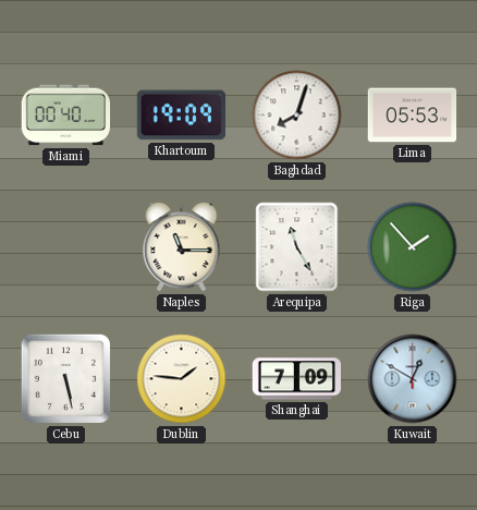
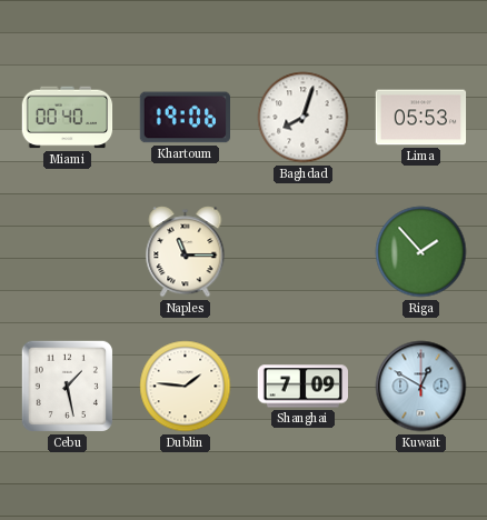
Khartoum: 19:09 -> 19:06
Arequipa: 11:25 -> none
Cebu: 5:28 -> 1:28
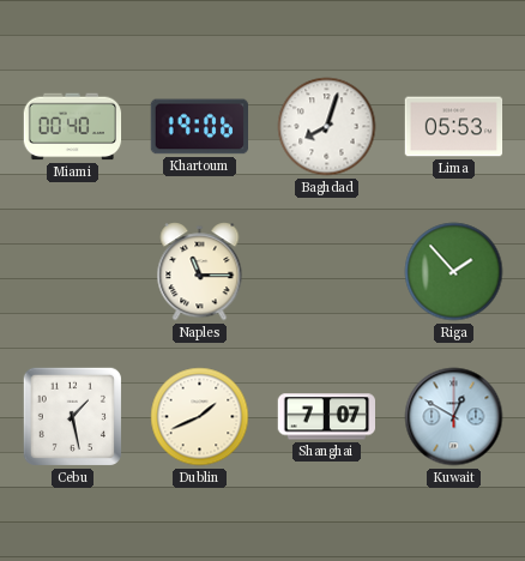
Dublin: 1:46 -> 1:41
Shanghai: 7:09 -> 7:07
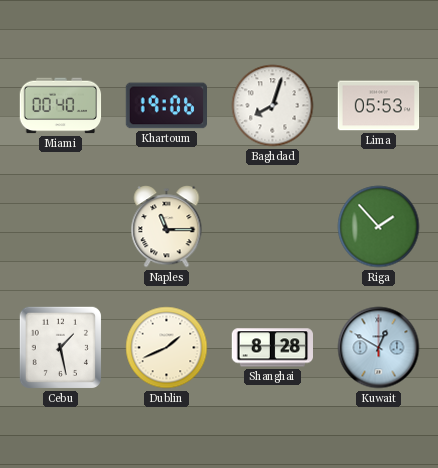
Shanghai: 7:07 -> 8:28
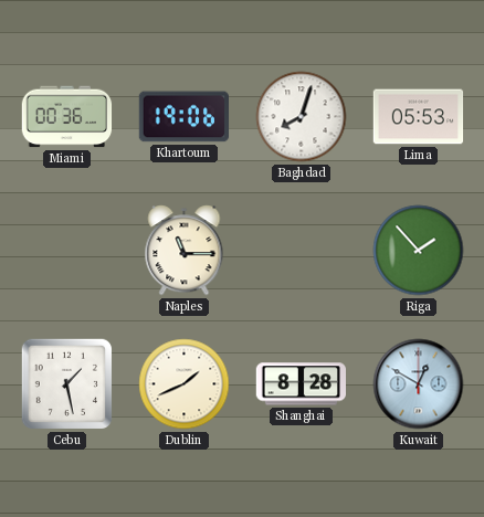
Miami: 00:40 -> 00:36
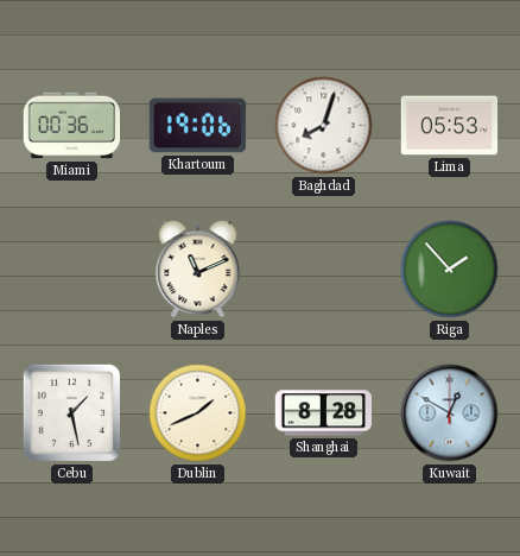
Naples: 11:15 -> 11:11
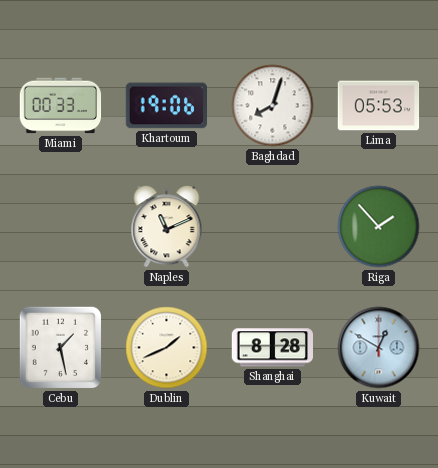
Miami: 00:36 -> 00:33
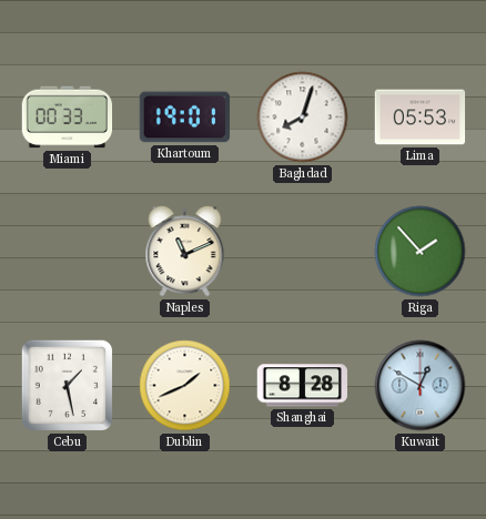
Khartoum: 19:06 -> 19:01
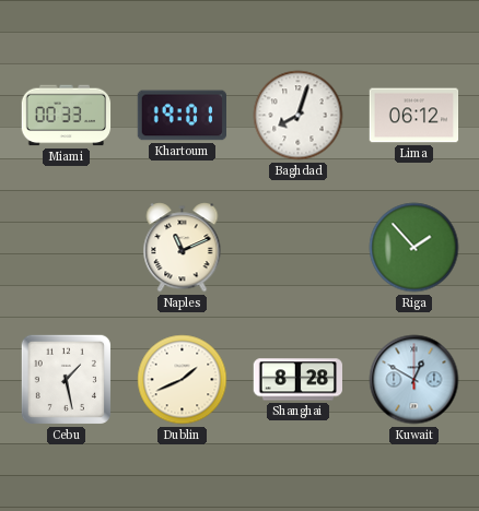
Lima: 05:53 -> 06:12
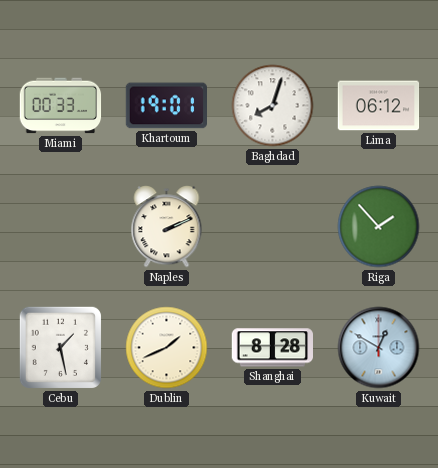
Naples: 11:11 -> 2:11
